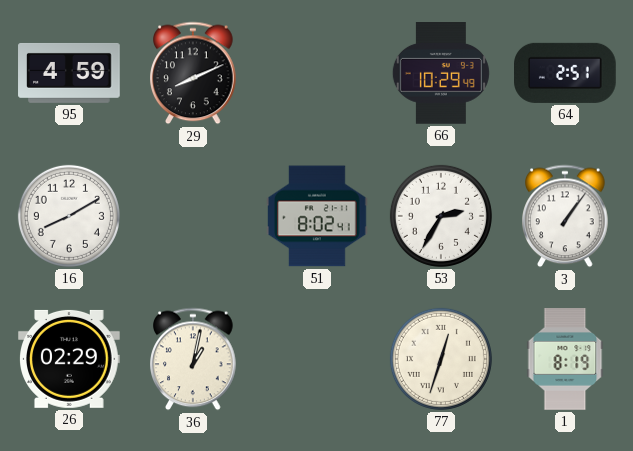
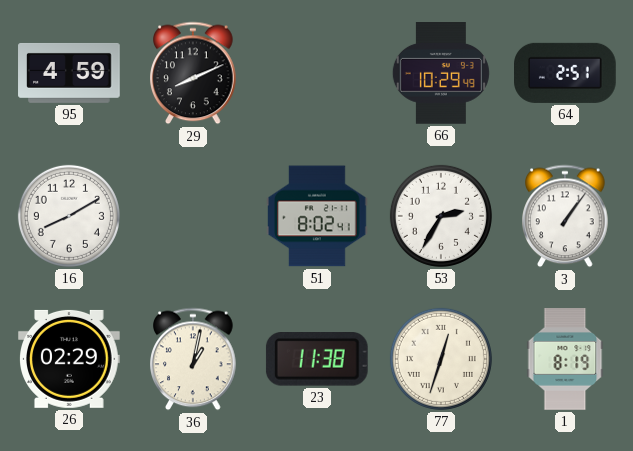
23: none -> 11:38
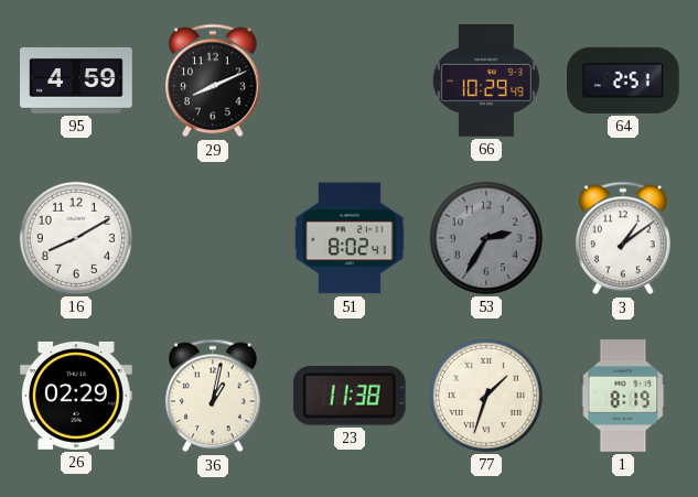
53 dial: white -> grey
3: 1:06 -> 1:09
77: 12:33 -> 1:33
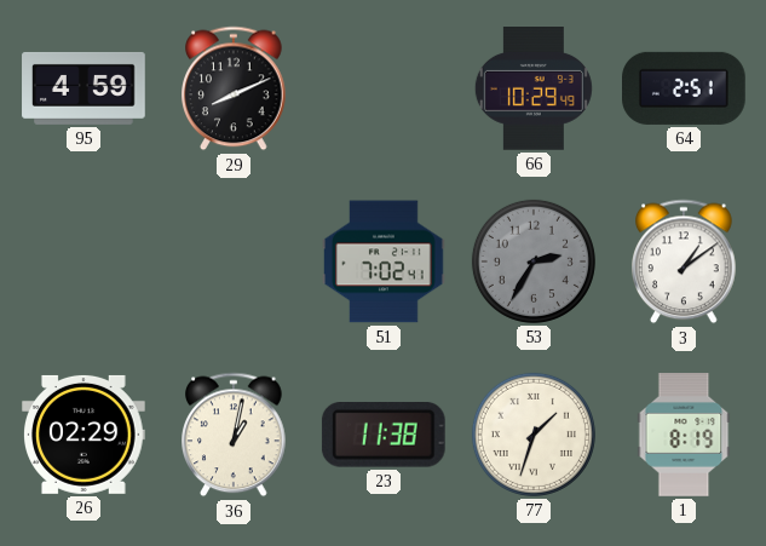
16: 8:10 -> none
51: 8:02 -> 7:02
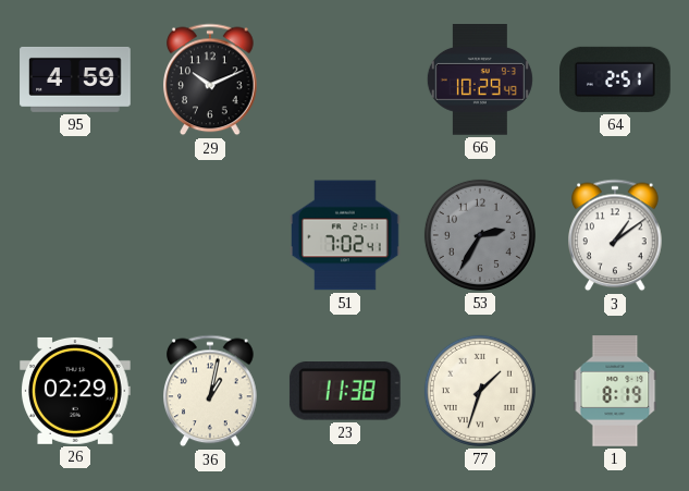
29: 8:11 -> 10:11
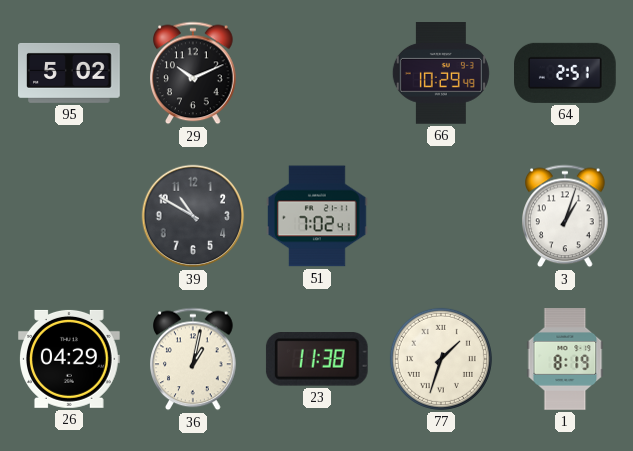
95: 4:59 -> 5:02
39: none -> 10:50
53: 2:35 -> none
3: 1:09 -> 1:03
26: 02:29 -> 04:29
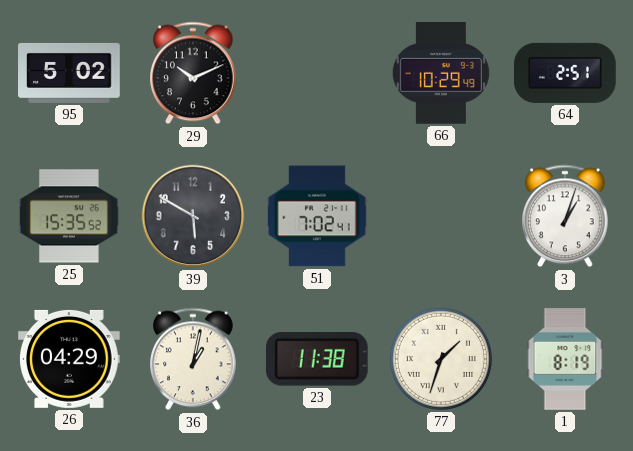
25: none -> 15:35
39: 10:50 -> 5:50
